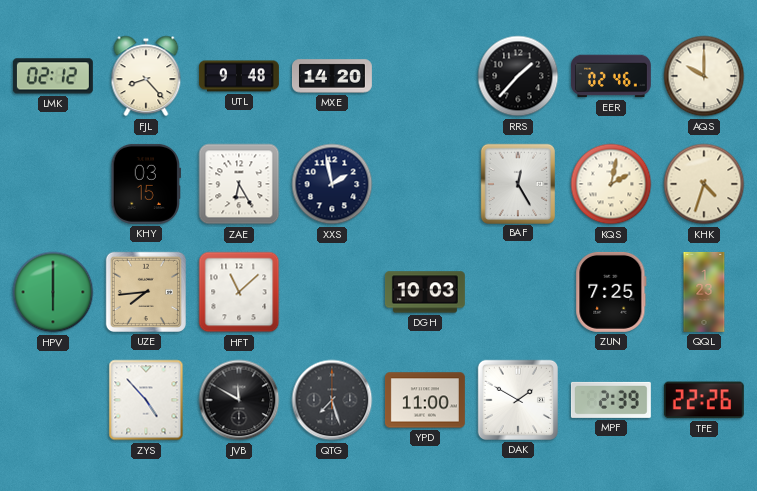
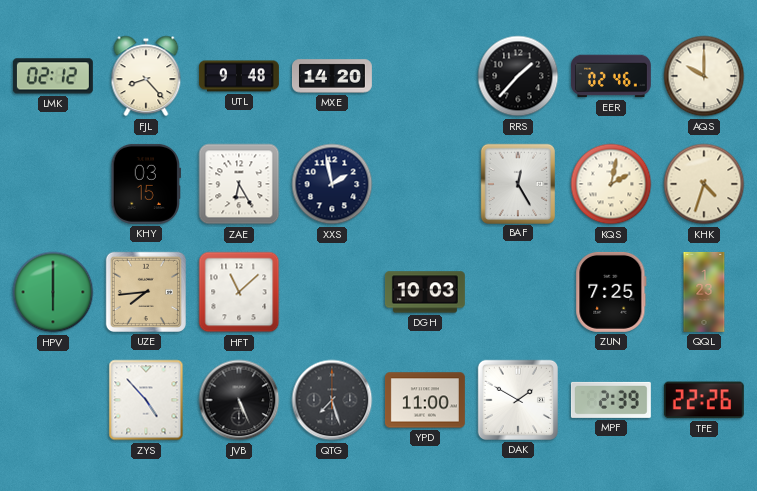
JVB: 11:50 -> 5:26
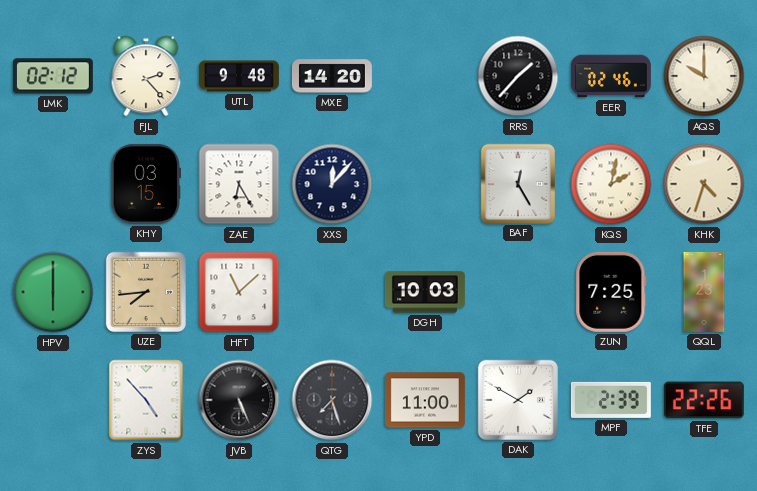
FJL: 8:23 -> 2:23
XXS: 1:58 -> 12:07
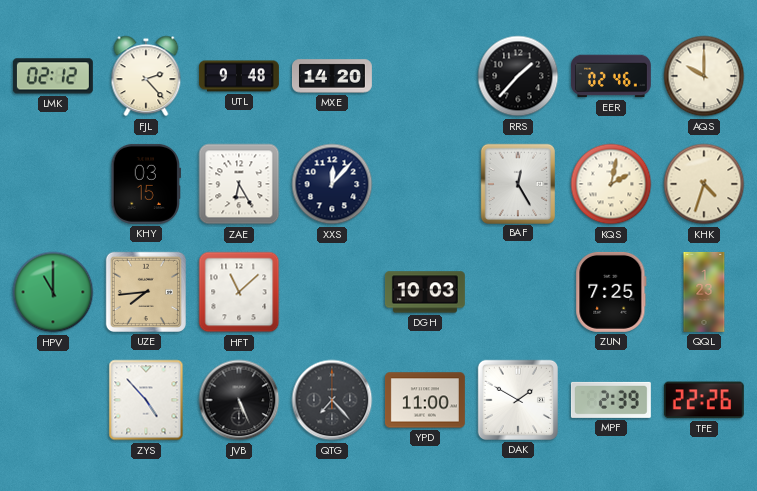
HPV: 6:00 -> 11:00
QTG: 7:27 -> 7:23
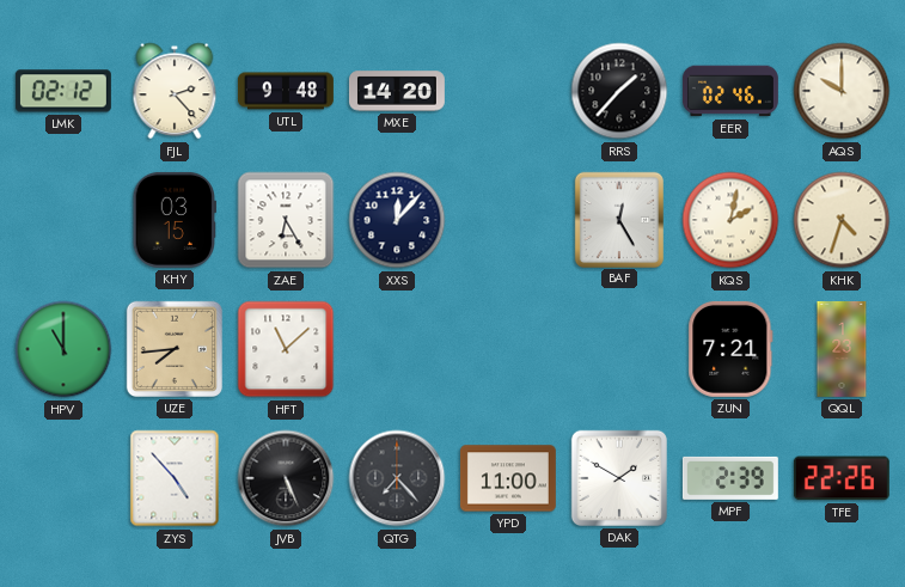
DGH: 10:03 -> none
ZUN: 7:25 -> 7:21
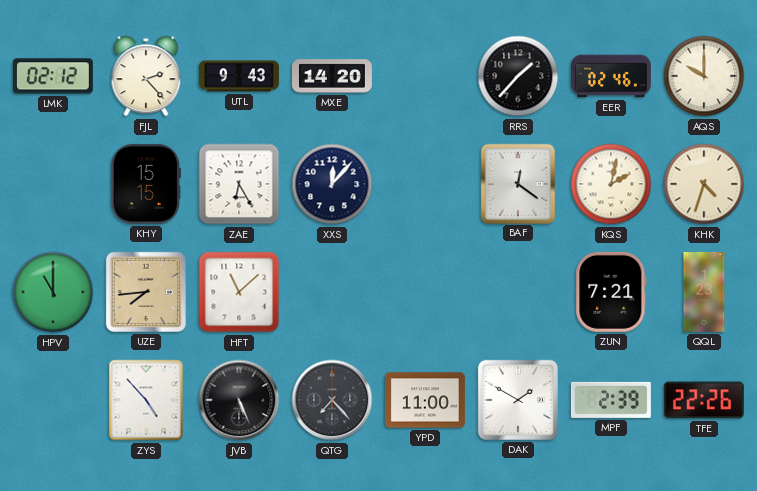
UTL: 9:48 -> 9:43
KHY: 03:15 -> 15:15
BAF: 12:25 -> 12:21
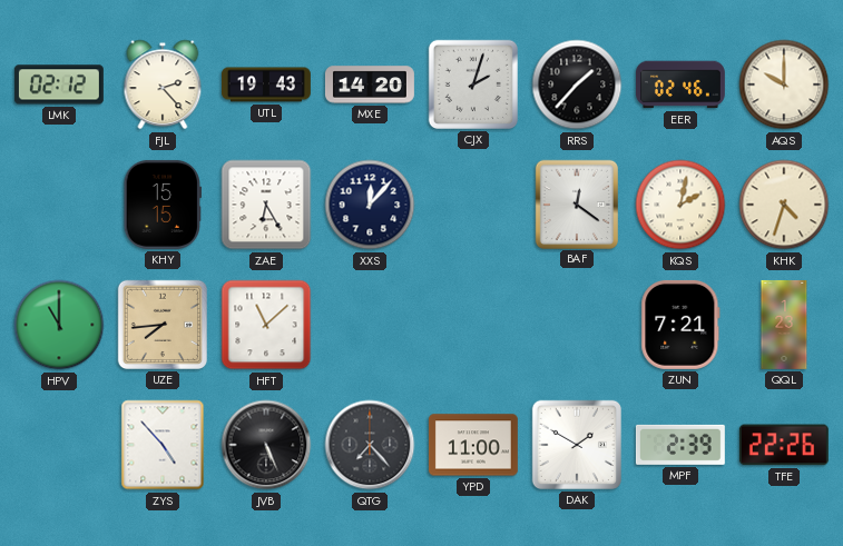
UTL: 9:43 -> 19:43
CJX: none -> 2:03
